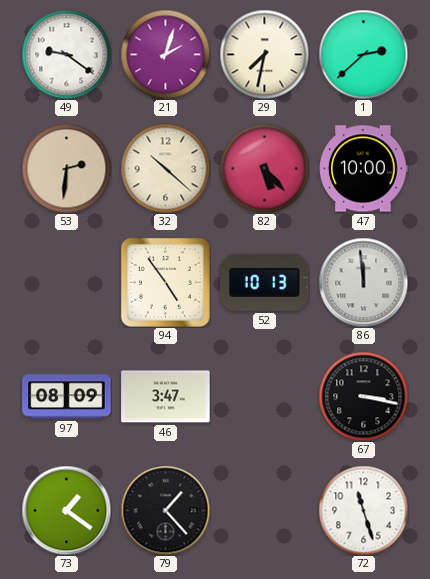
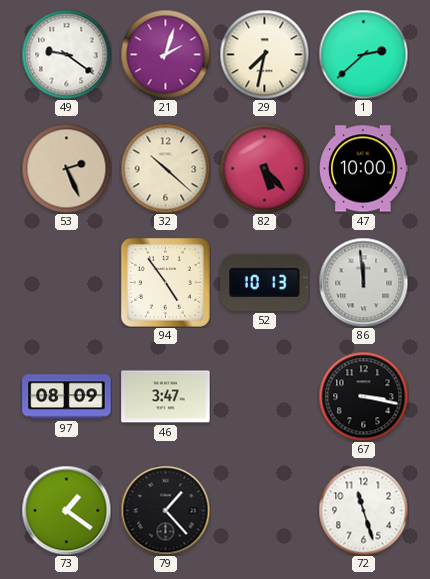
53: 2:31 -> 2:26
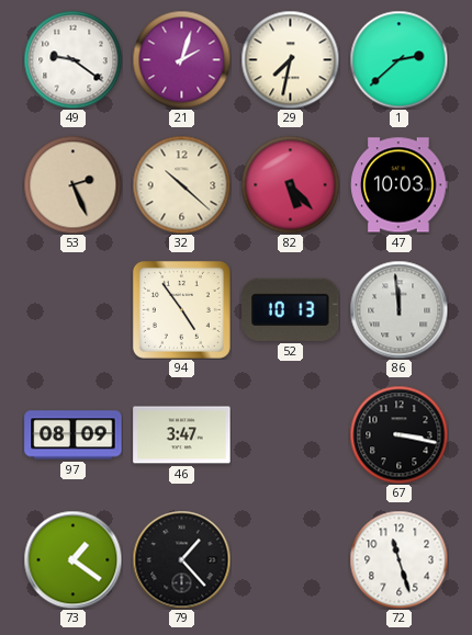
47: 10:00 -> 10:03
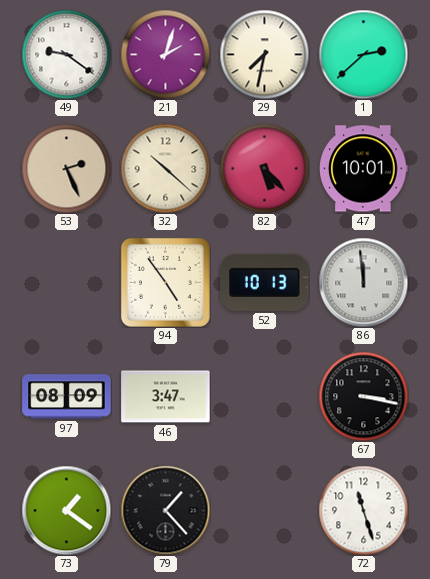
47: 10:03 -> 10:01
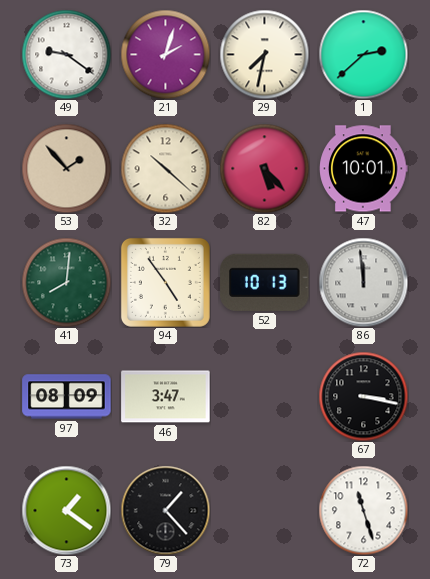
53: 2:26 -> 1:53
41: none -> 8:01
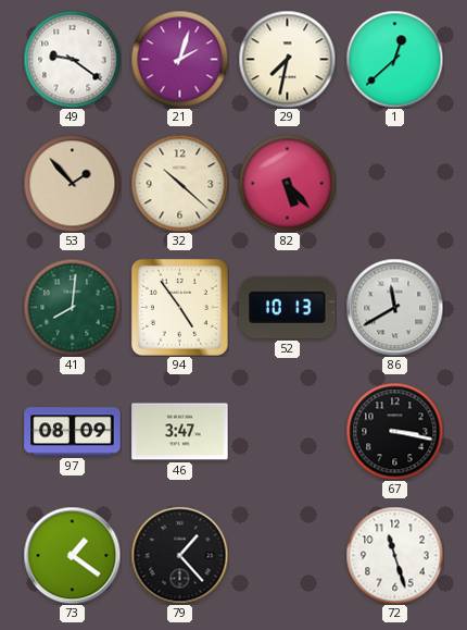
1: 2:38 -> 12:38
47: 10:01 -> none
86: 11:59 -> 11:40
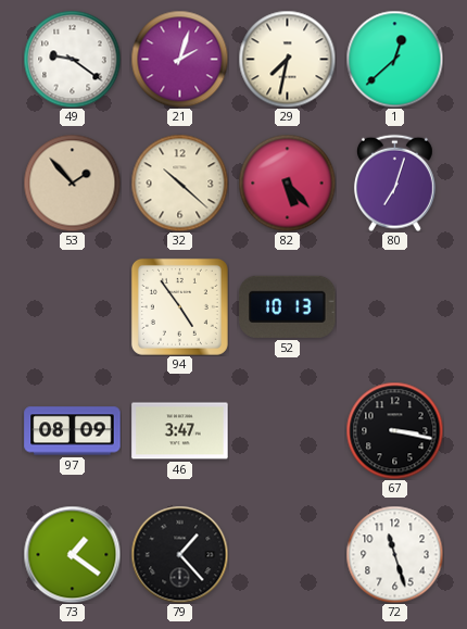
80: none -> 7:03
41: 8:01 -> none
86: 11:40 -> none
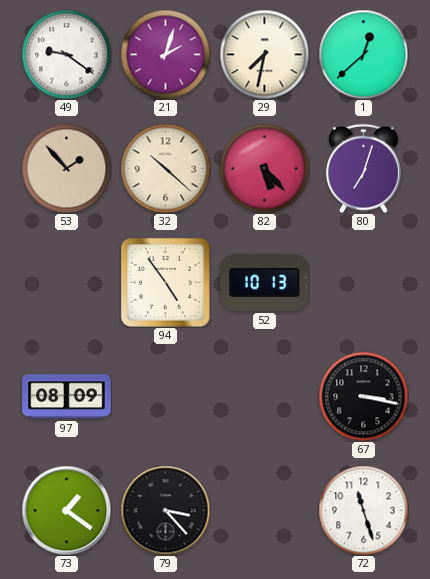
46: 3:47 -> none
79: 1:23 -> 3:23
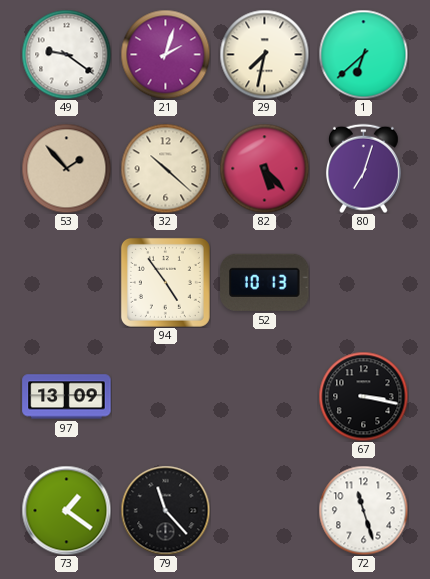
1: 12:38 -> 6:38
97: 08:09 -> 13:09
79: 3:23 -> 11:23
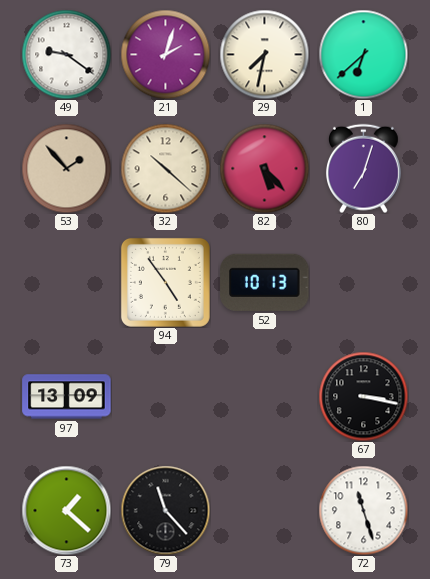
73: 1:21 -> 1:22
